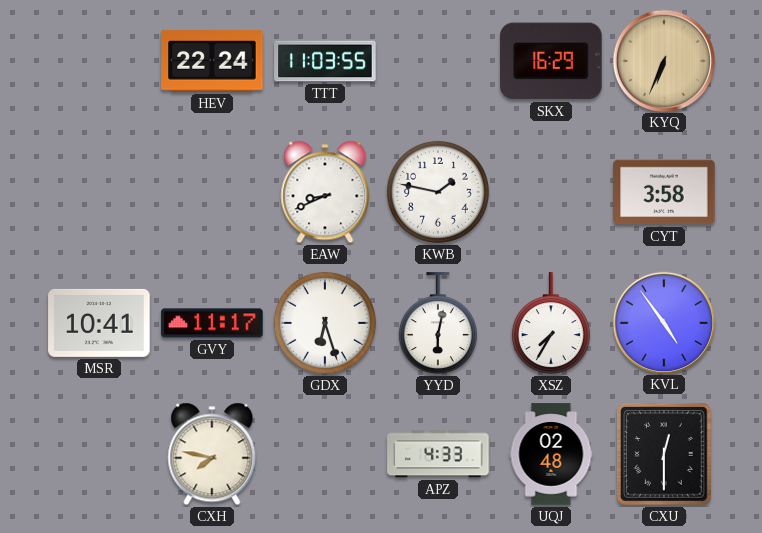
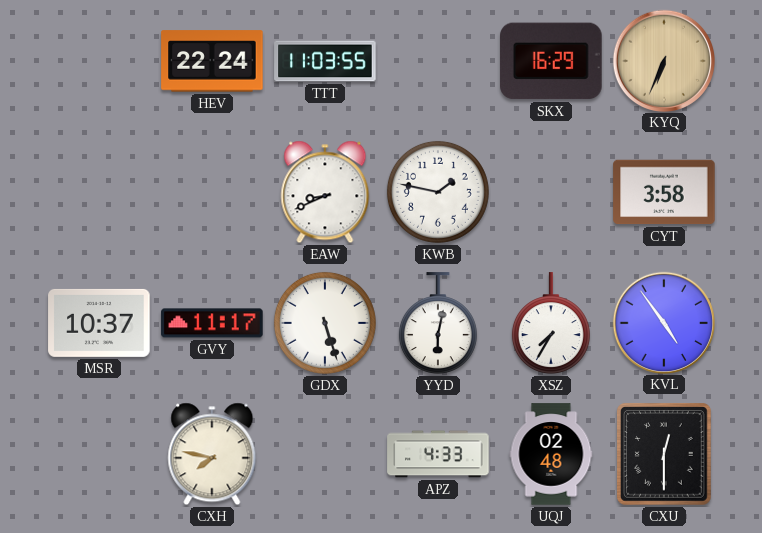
MSR: 10:41 -> 10:37
GDX: 6:27 -> 5:27
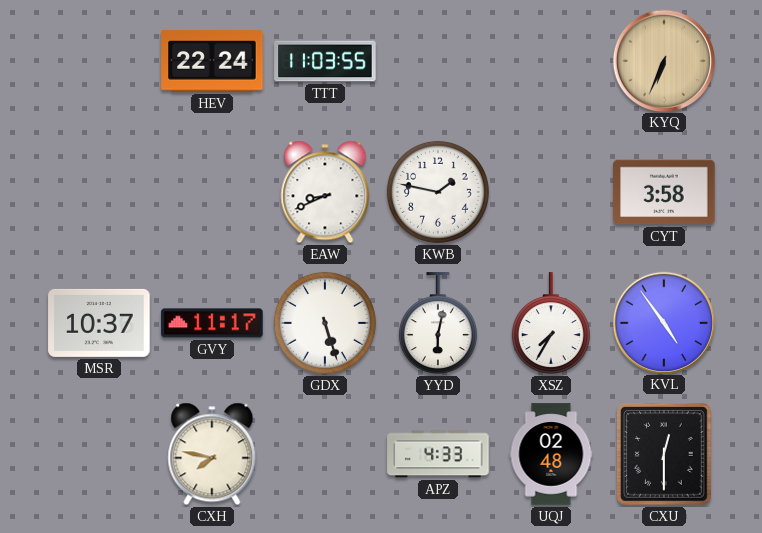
SKX: 16:29 -> none
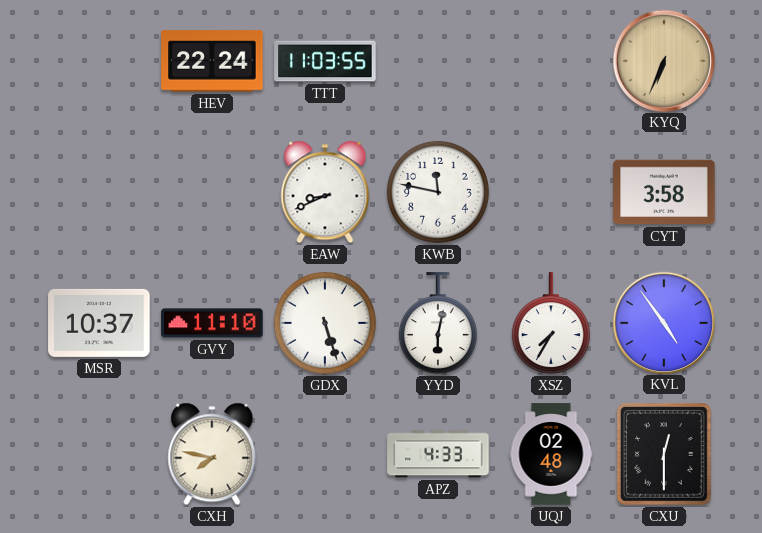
KWB: 1:47 -> 11:47
GVY: 11:17 -> 11:10
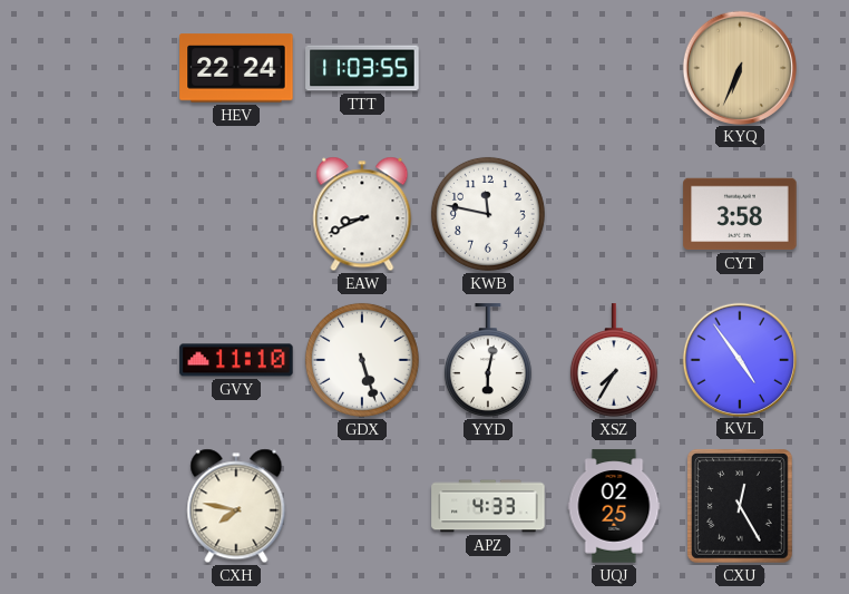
MSR: 10:37 -> none
UQJ: 02:48 -> 02:25
CXU: 12:30 -> 12:25
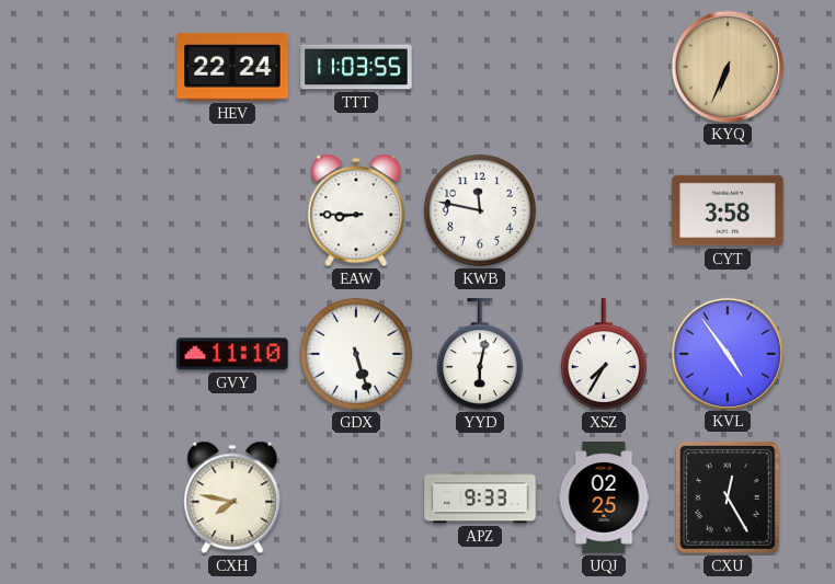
EAW: 8:41 -> 8:45
APZ: 4:33 -> 9:33
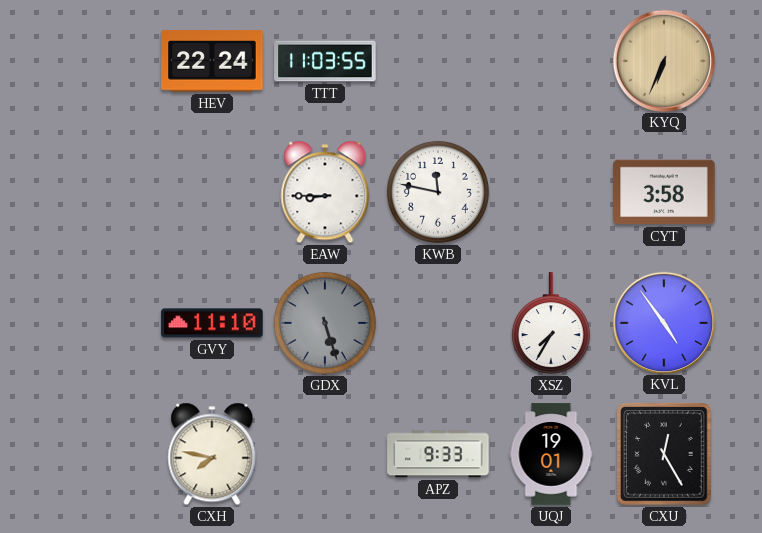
GDX dial: white -> grey
YYD: 6:02 -> none
UQJ: 02:25 -> 19:01
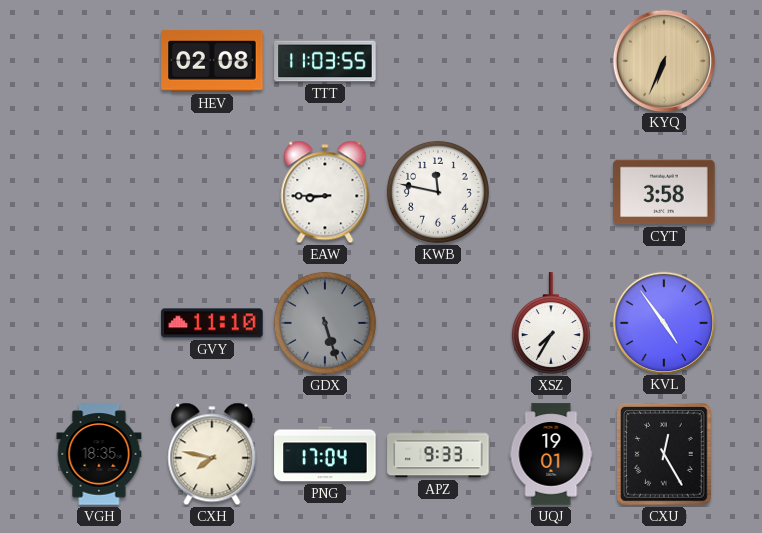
HEV: 22:24 -> 02:08
VGH: none -> 18:35
PNG: none -> 17:04
